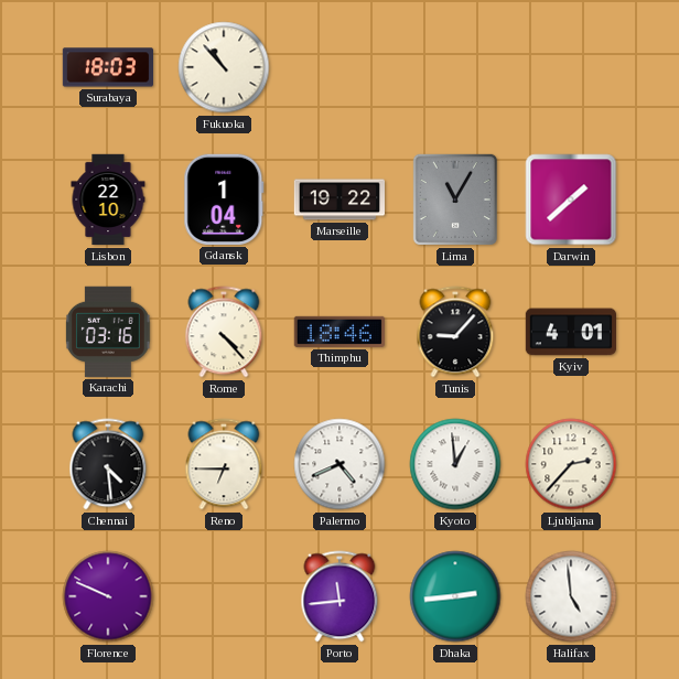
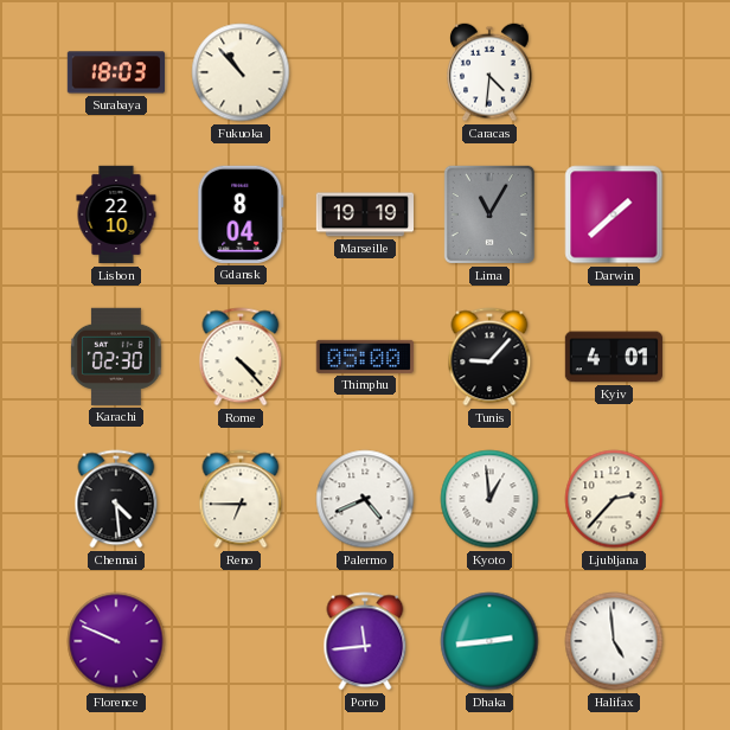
Caracas: none -> 4:31
Gdansk: 1:04 -> 8:04
Marseille: 19:22 -> 19:19
Karachi: 03:16 -> 02:30
Thimphu: 18:46 -> 05:00
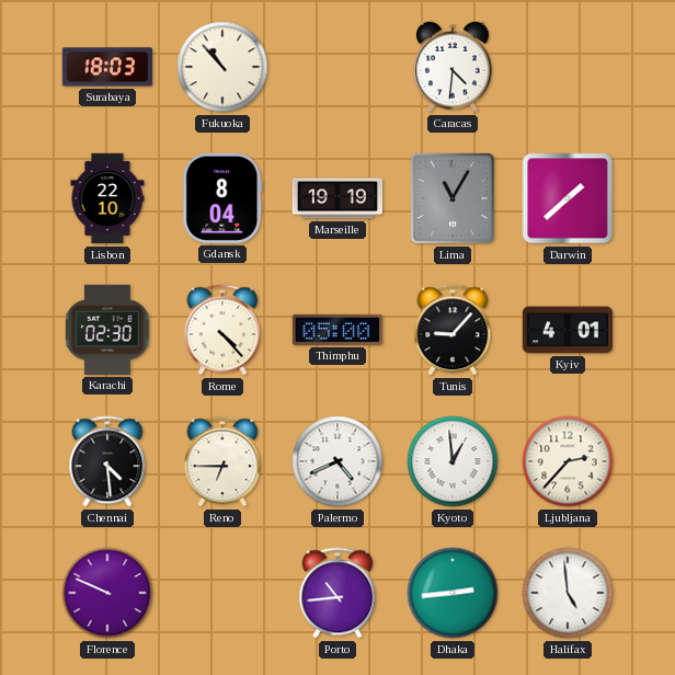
Porto: 11:44 -> 10:44
